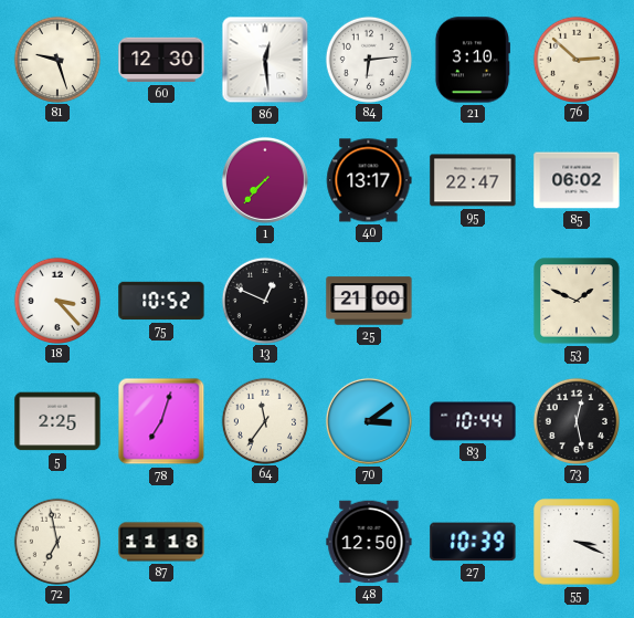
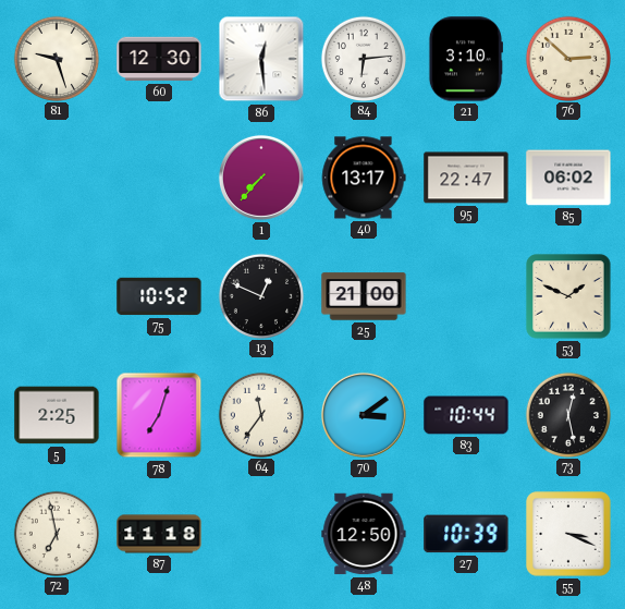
18: 3:23 -> none
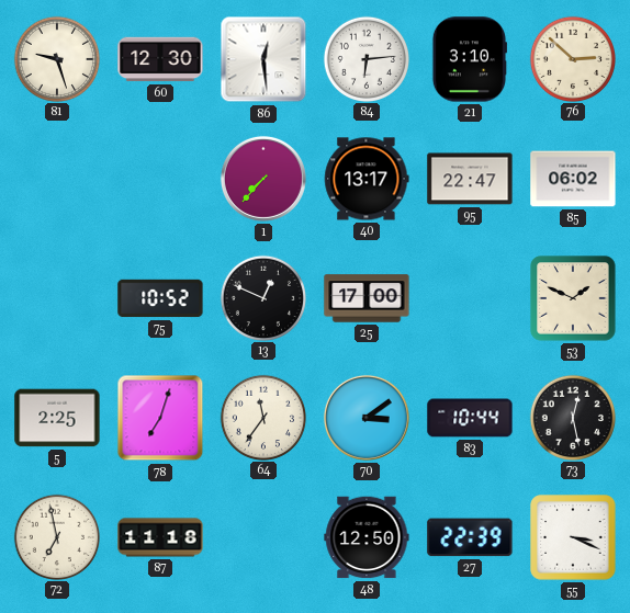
25: 21:00 -> 17:00
27: 10:39 -> 22:39
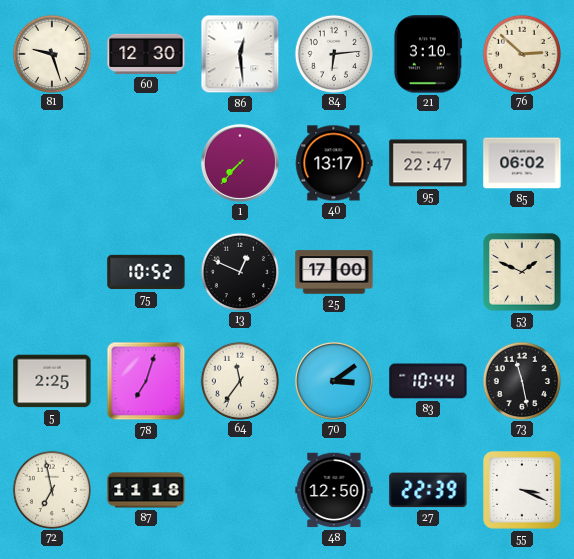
73: 12:28 -> 11:28
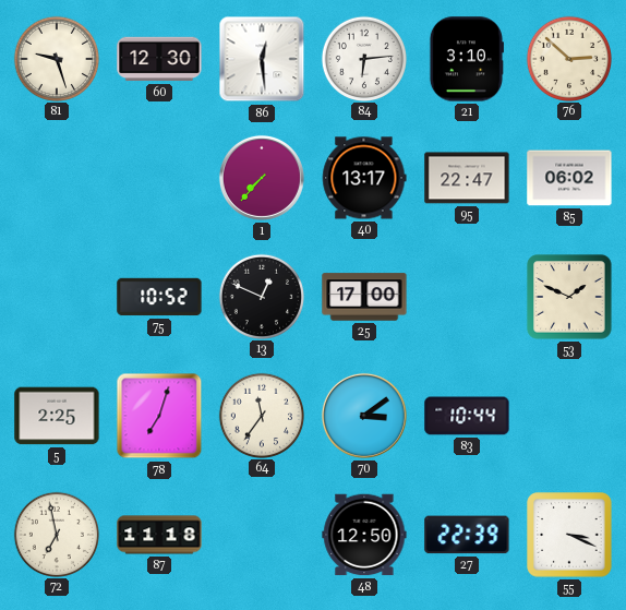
73: 11:28 -> none
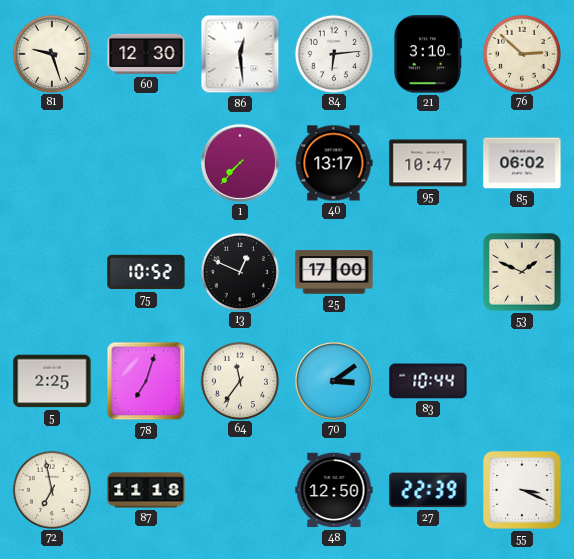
95: 22:47 -> 10:47
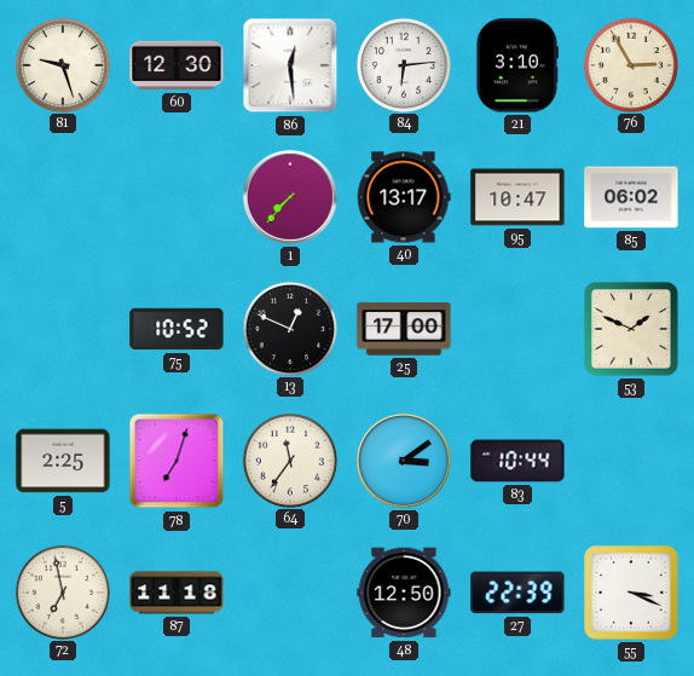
76: 2:52 -> 2:55
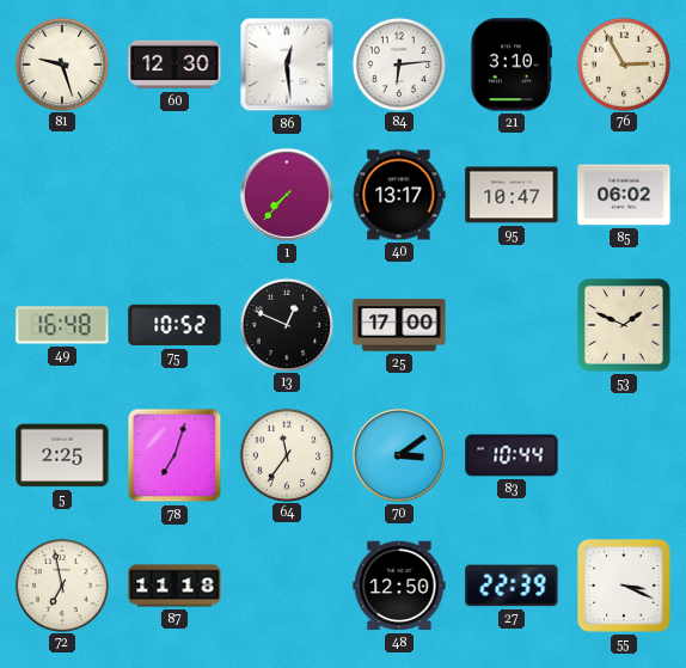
49: none -> 16:48
